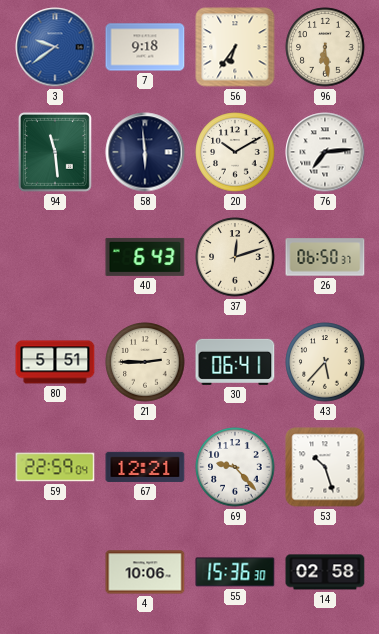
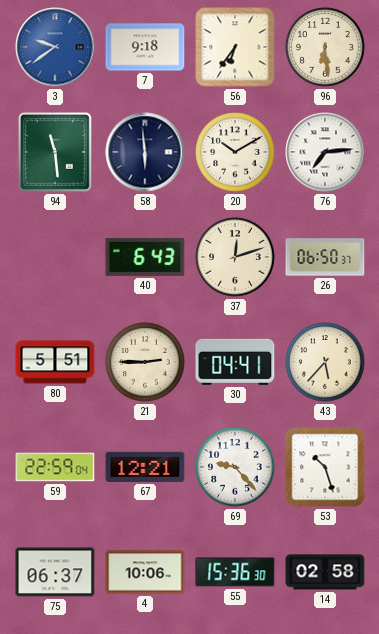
30: 06:41 -> 04:41
75: none -> 06:37
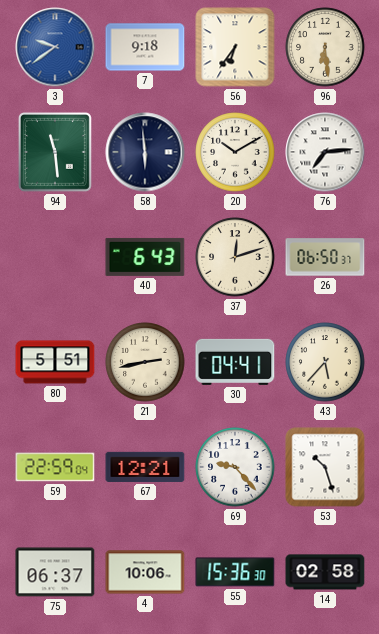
21: 2:45 -> 2:43
